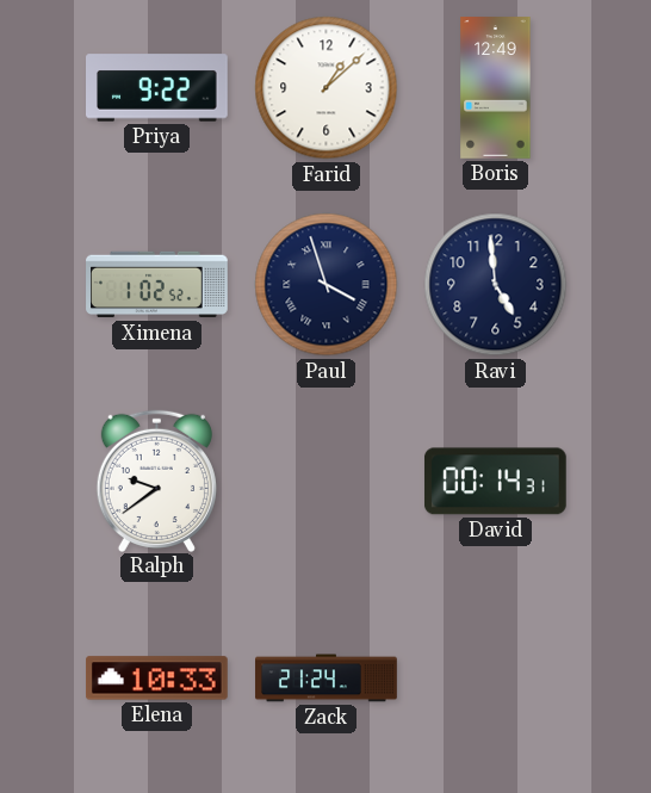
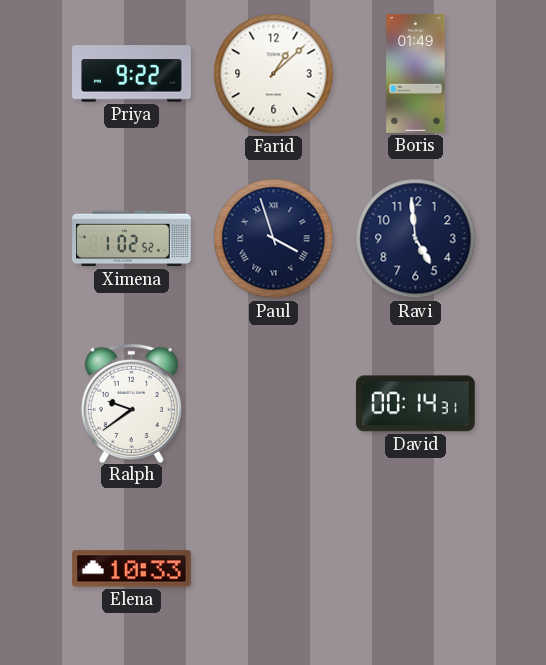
Boris: 12:49 -> 01:49
Zack: 21:24 -> none
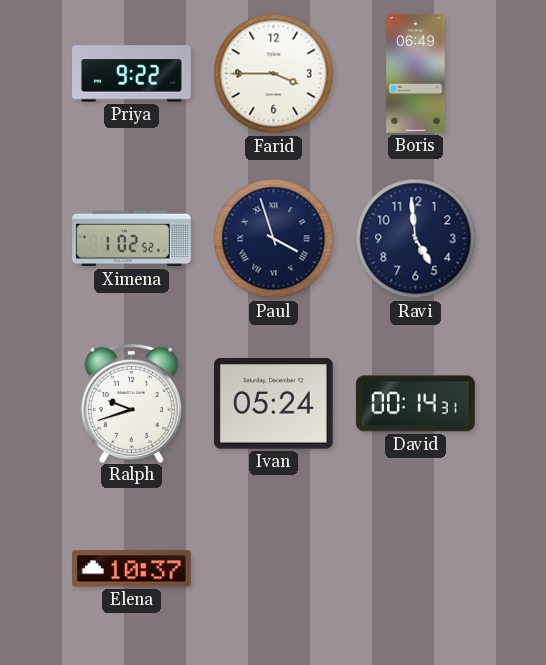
Farid: 1:08 -> 3:45
Boris: 01:49 -> 06:49
Ralph: 9:39 -> 9:42
Ivan: none -> 05:24
Elena: 10:33 -> 10:37
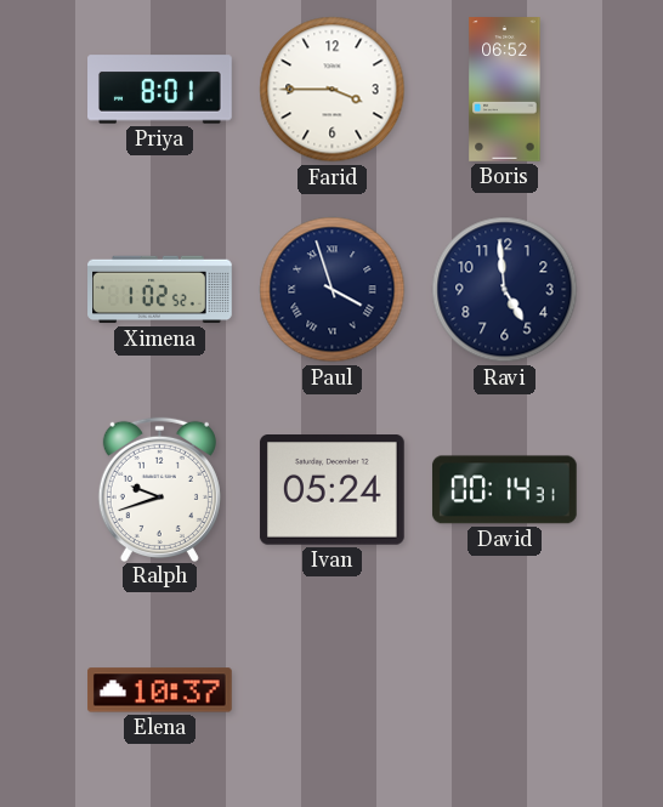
Priya: 9:22 -> 8:01
Boris: 06:49 -> 06:52
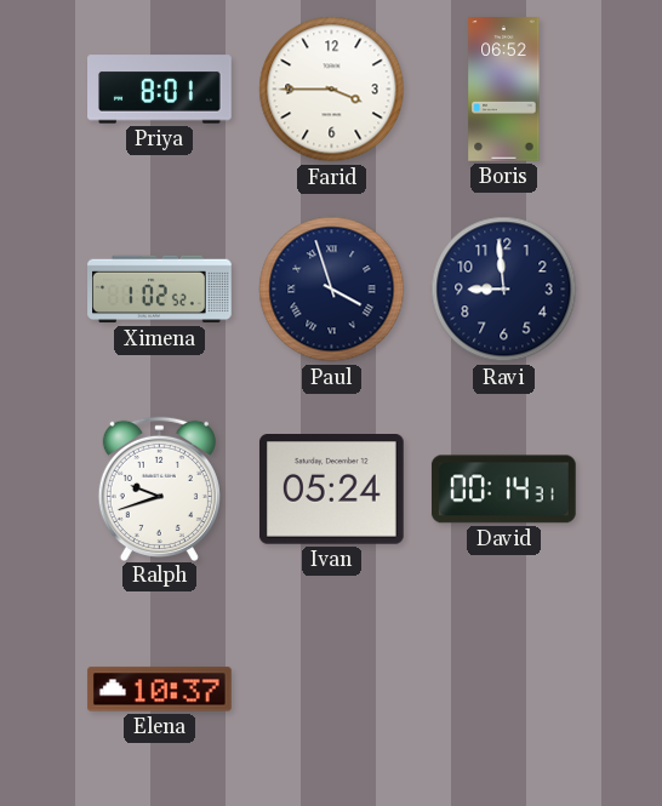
Ravi: 4:59 -> 8:59
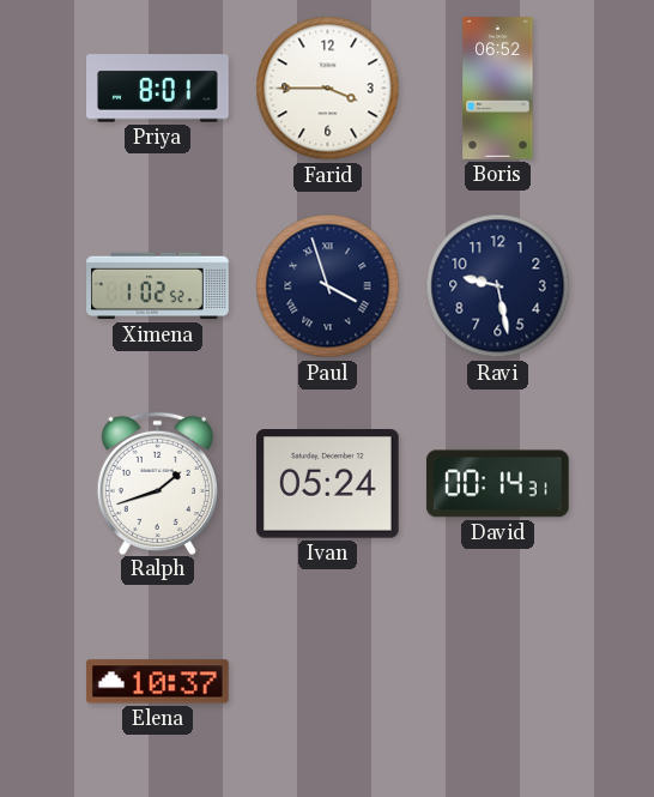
Ravi: 8:59 -> 9:28
Ralph: 9:42 -> 1:42
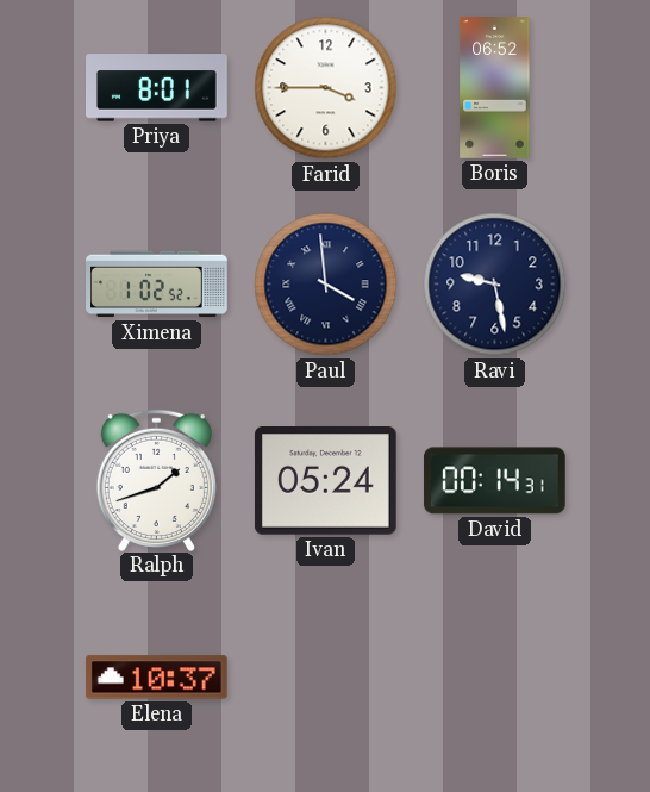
Paul: 3:57 -> 3:59
